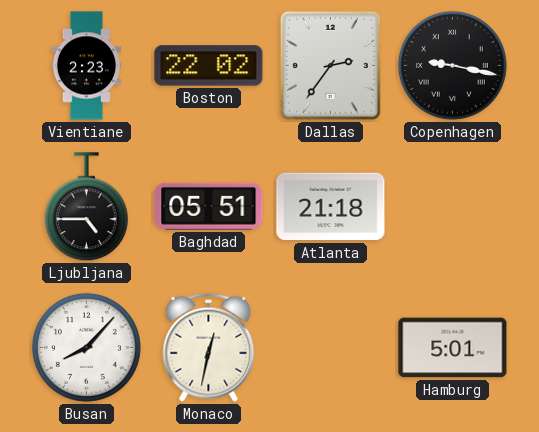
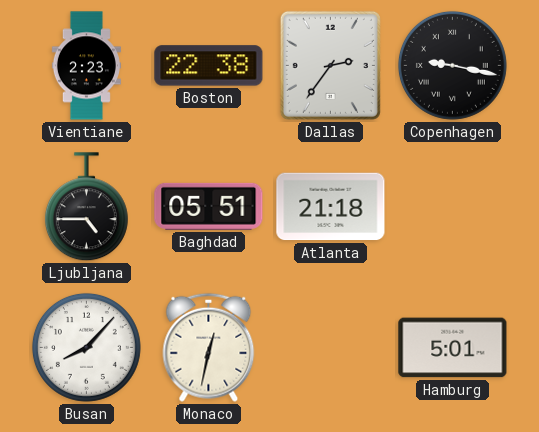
Boston: 22:02 -> 22:38
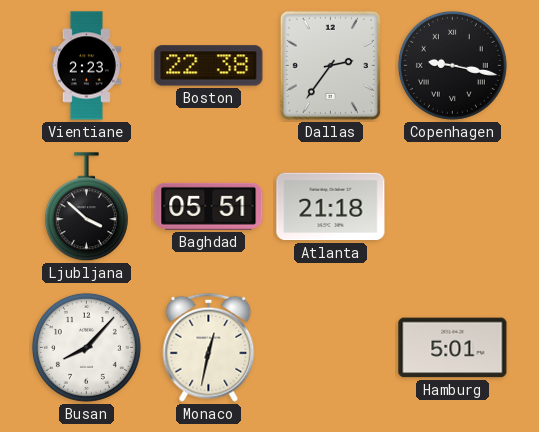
Ljubljana: 4:45 -> 3:52
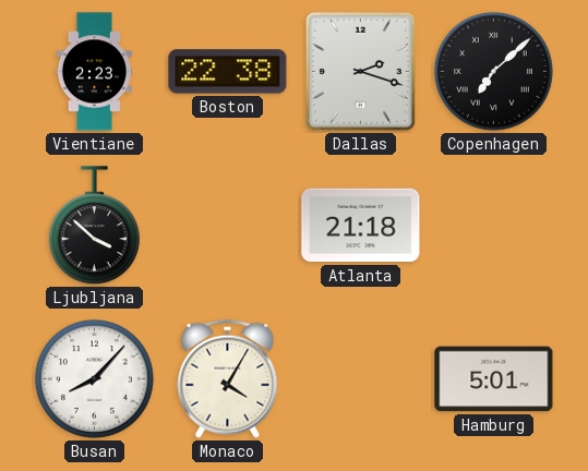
Dallas: 2:36 -> 2:18
Copenhagen: 9:17 -> 7:08
Baghdad: 05:51 -> none
Monaco: 12:32 -> 4:05
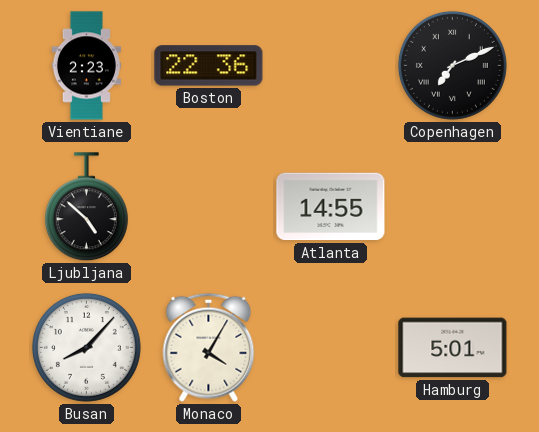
Boston: 22:38 -> 22:36
Dallas: 2:18 -> none
Copenhagen: 7:08 -> 7:11
Ljubljana: 3:52 -> 4:52
Atlanta: 21:18 -> 14:55
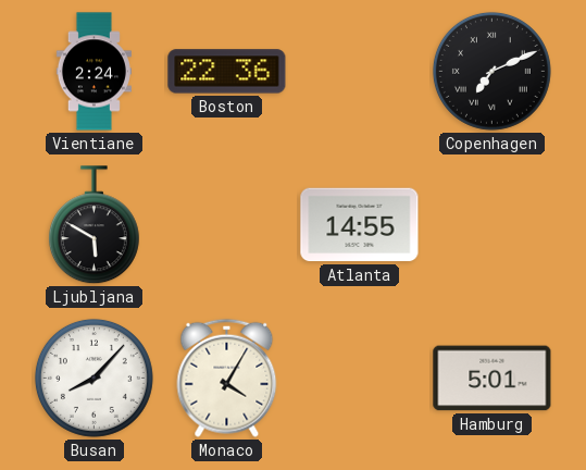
Vientiane: 2:23 -> 2:24
Ljubljana: 4:52 -> 5:50
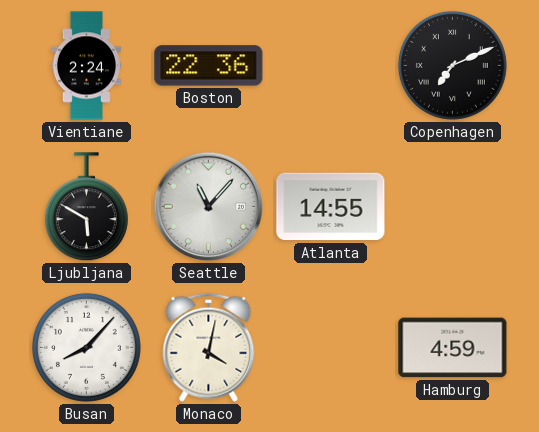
Seattle: none -> 11:07
Monaco: 4:05 -> 4:02
Hamburg: 5:01 -> 4:59
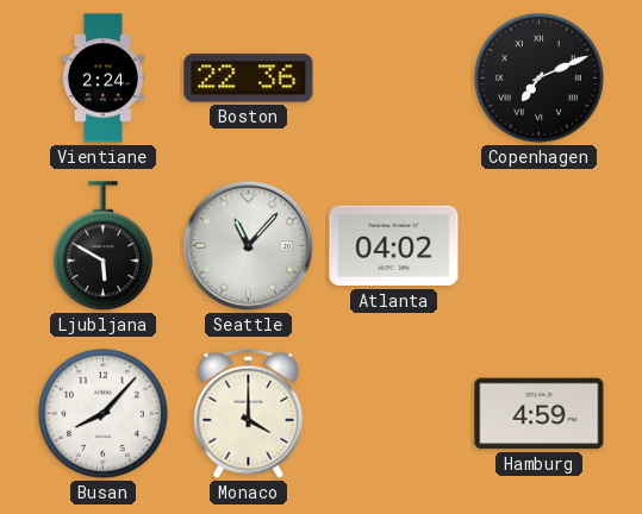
Atlanta: 14:55 -> 04:02
Monaco: 4:02 -> 4:00
